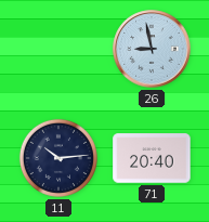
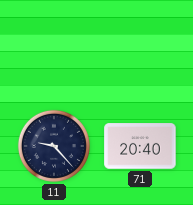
26: 8:58 -> none
11: 10:14 -> 9:23
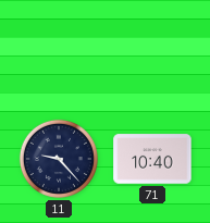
71: 20:40 -> 10:40
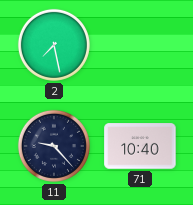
2: none -> 7:28
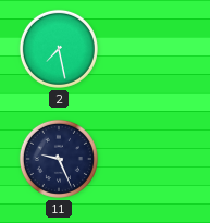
11: 9:23 -> 9:26
71: 10:40 -> none
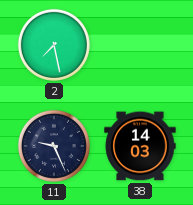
38: none -> 14:03
